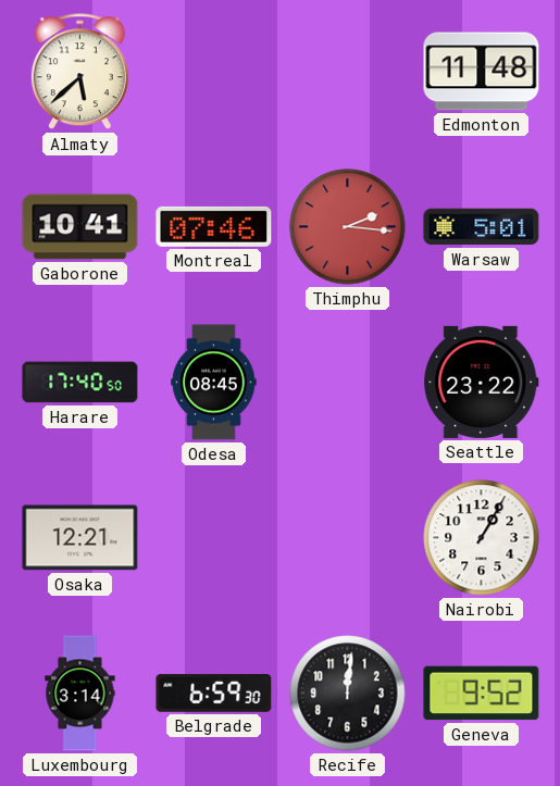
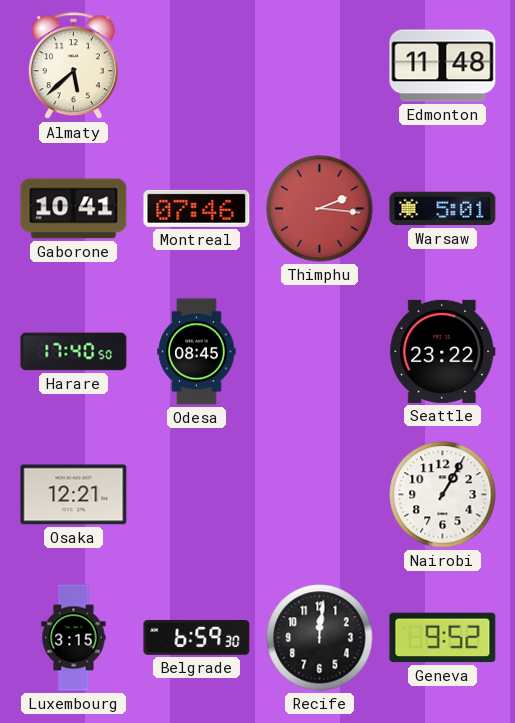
Luxembourg: 3:14 -> 3:15
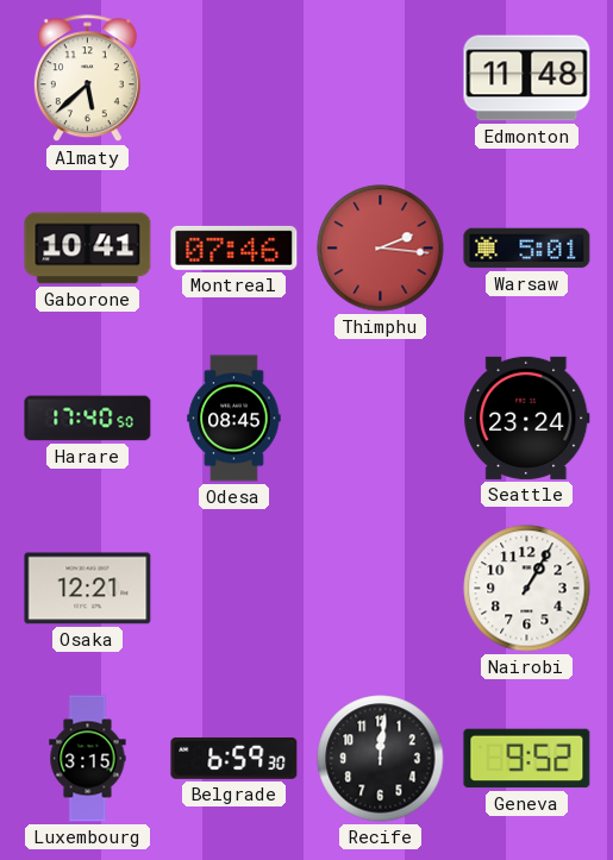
Seattle: 23:22 -> 23:24
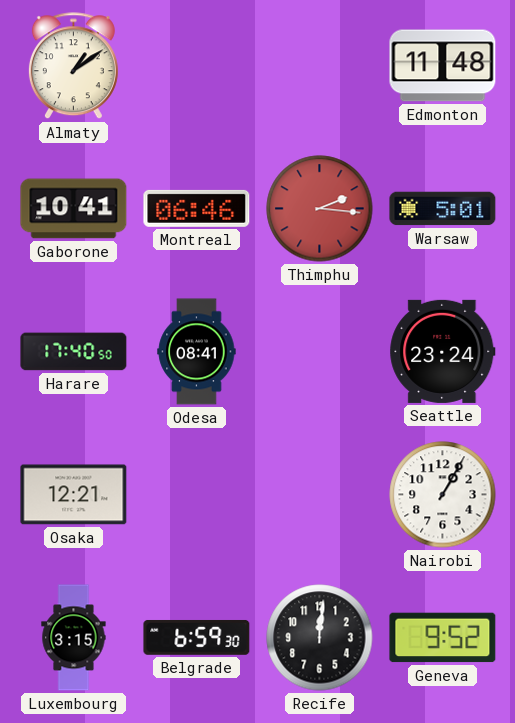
Almaty: 5:38 -> 1:09
Montreal: 07:46 -> 06:46
Odesa: 08:45 -> 08:41
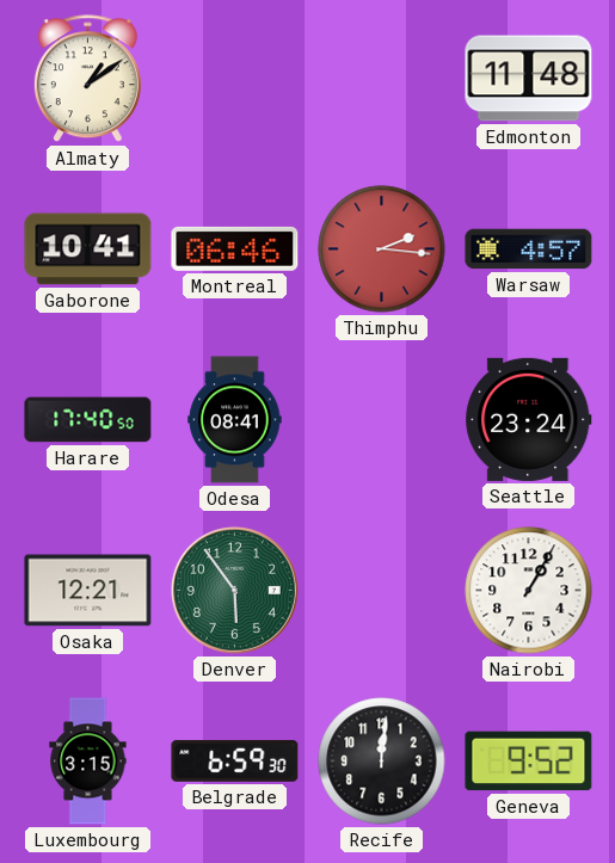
Warsaw: 5:01 -> 4:57
Denver: none -> 5:54
